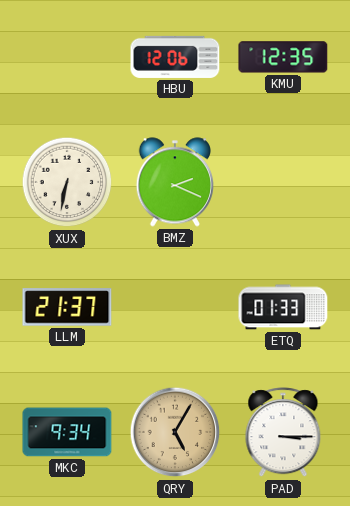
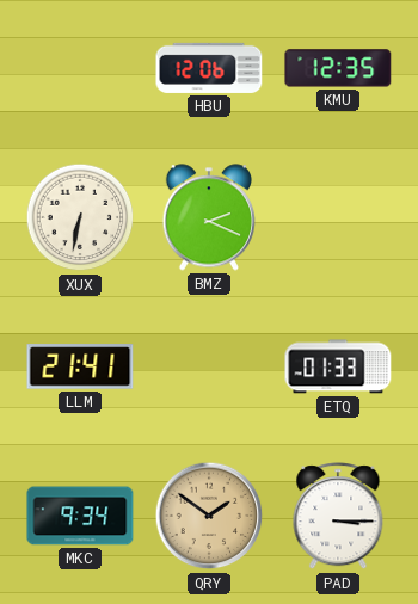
LLM: 21:37 -> 21:41
QRY: 5:05 -> 1:51
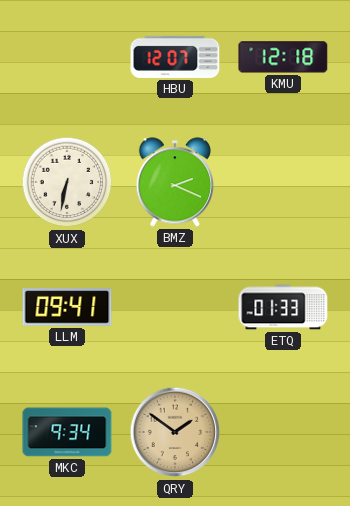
HBU: 12:06 -> 12:07
KMU: 12:35 -> 12:18
LLM: 21:41 -> 09:41
PAD: 3:15 -> none
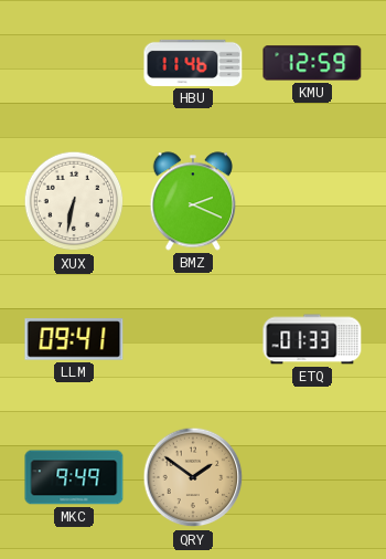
HBU: 12:07 -> 11:46
KMU: 12:18 -> 12:59
MKC: 9:34 -> 9:49
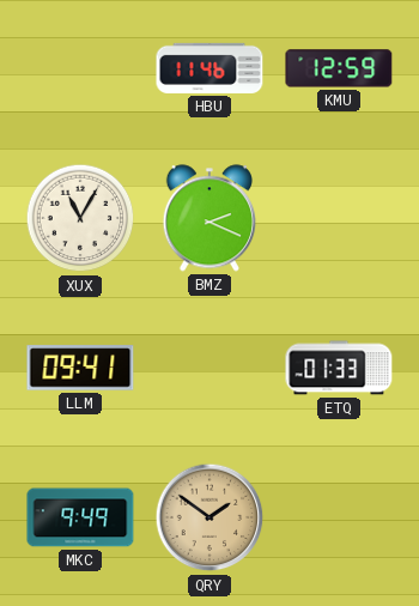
XUX: 6:32 -> 11:05
